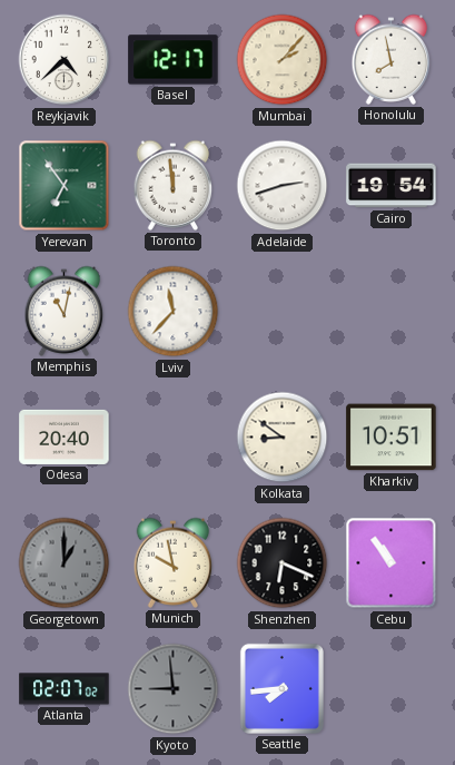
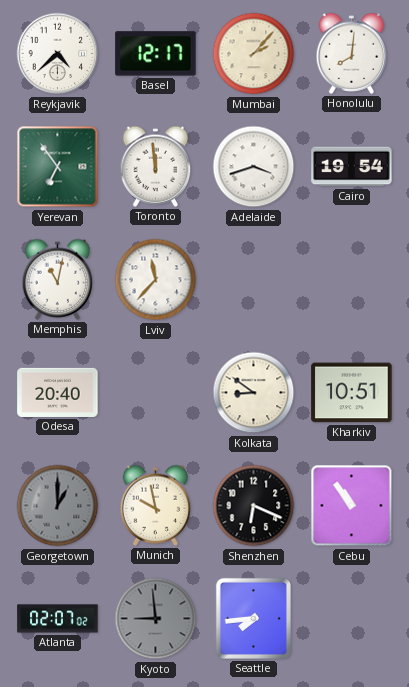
Honolulu: 7:58 -> 8:01
Adelaide: 2:42 -> 3:42
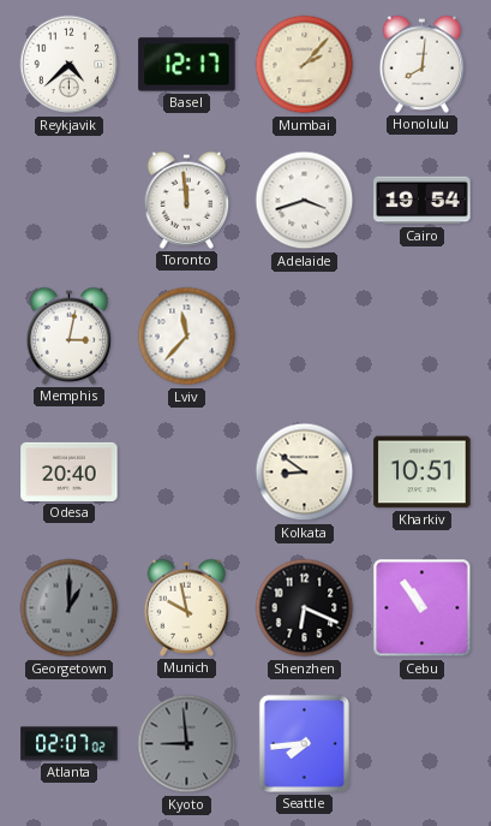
Yerevan: 6:54 -> none
Memphis: 11:02 -> 3:02
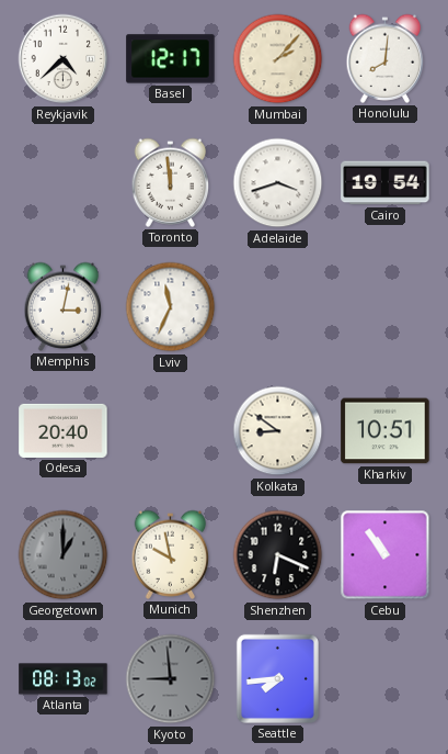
Lviv: 11:37 -> 11:34
Atlanta: 02:07 -> 08:13
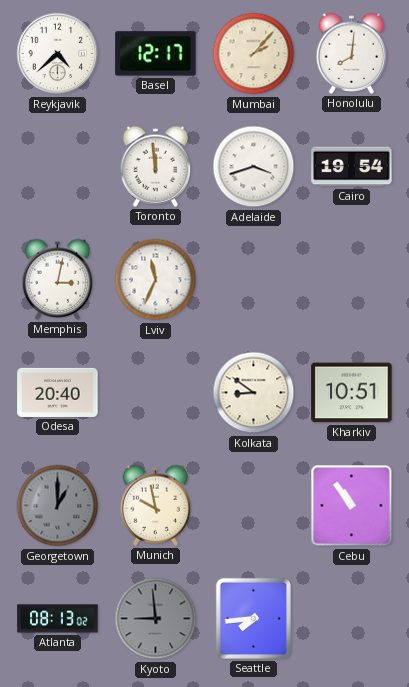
Shenzhen: 6:19 -> none
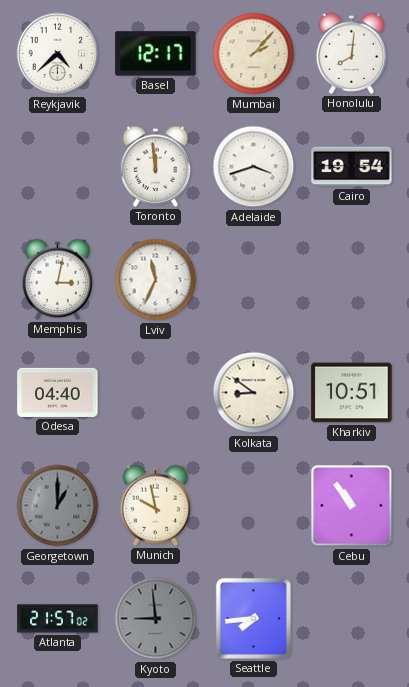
Odesa: 20:40 -> 04:40
Atlanta: 08:13 -> 21:57
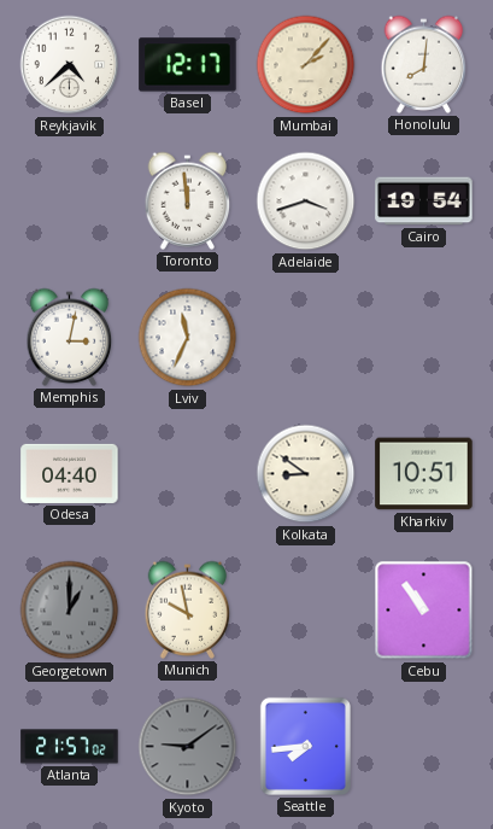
Kyoto: 8:59 -> 9:09
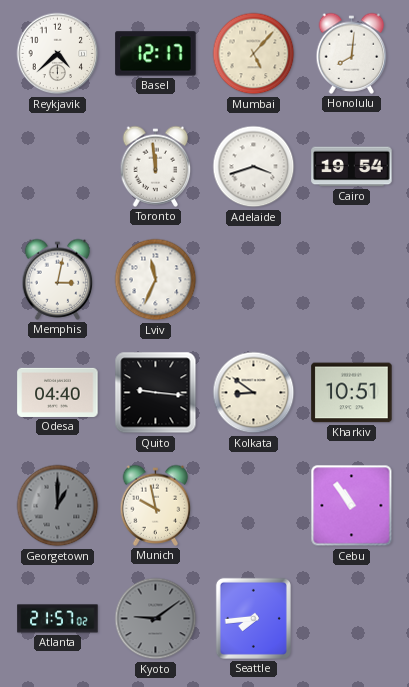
Mumbai: 2:07 -> 5:07
Quito: none -> 9:16
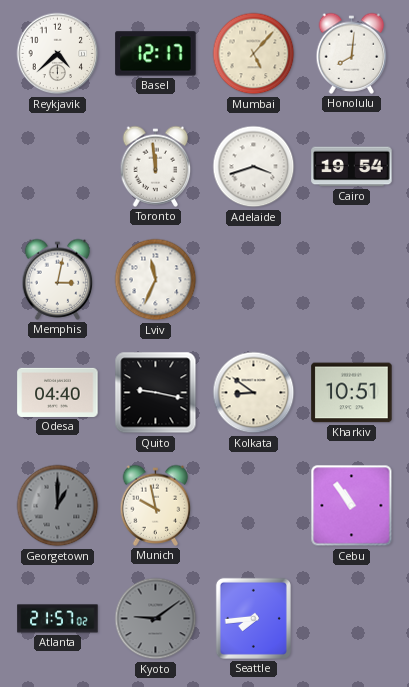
Quito: 9:16 -> 9:17
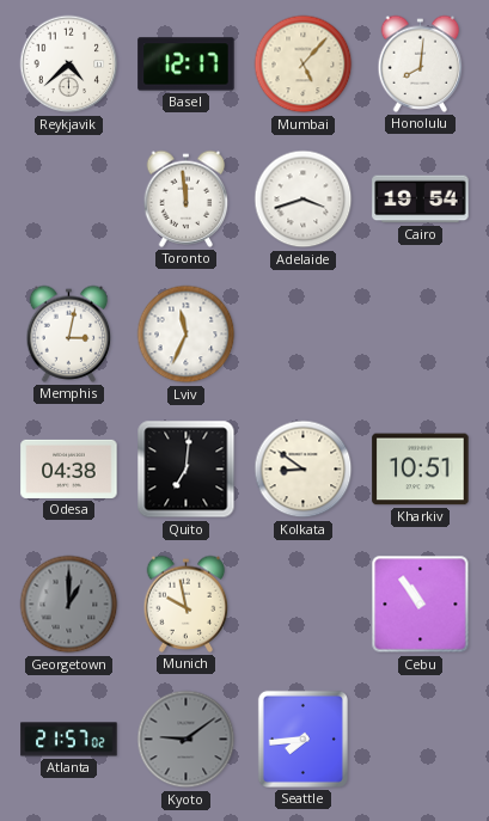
Odesa: 04:40 -> 04:38
Quito: 9:17 -> 7:01
